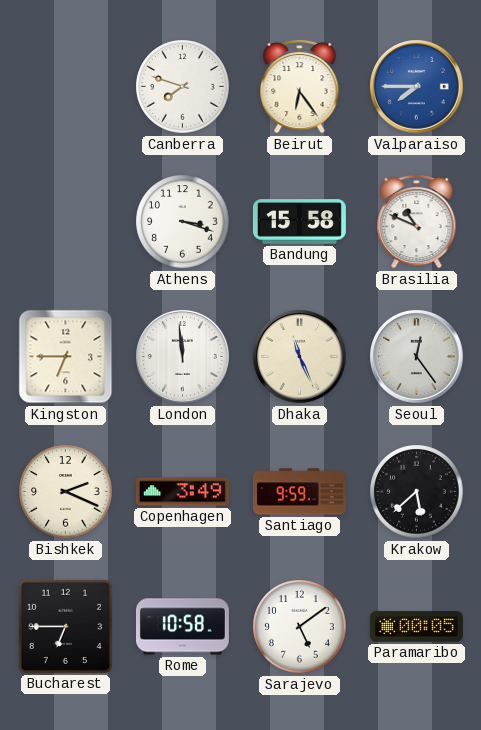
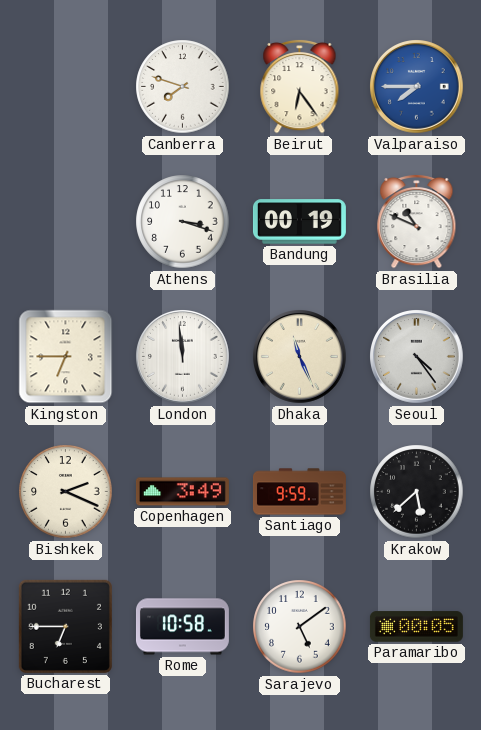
Bandung: 15:58 -> 00:19
Seoul: 12:24 -> 4:24
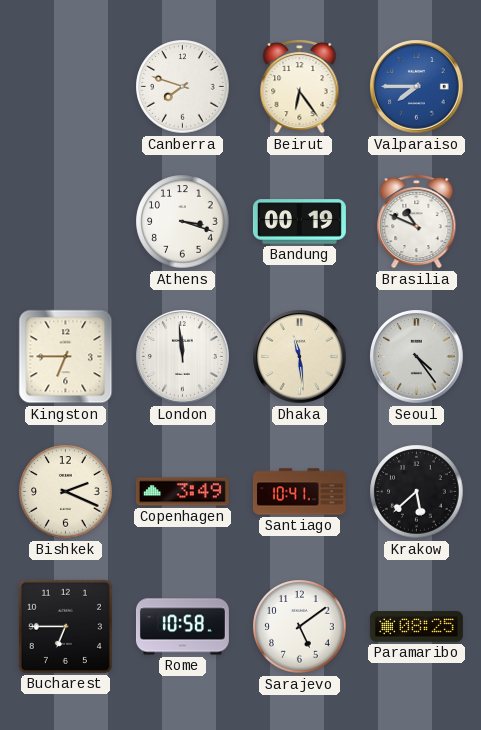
Dhaka: 11:26 -> 11:29
Santiago: 9:59 -> 10:41
Paramaribo: 00:05 -> 08:25
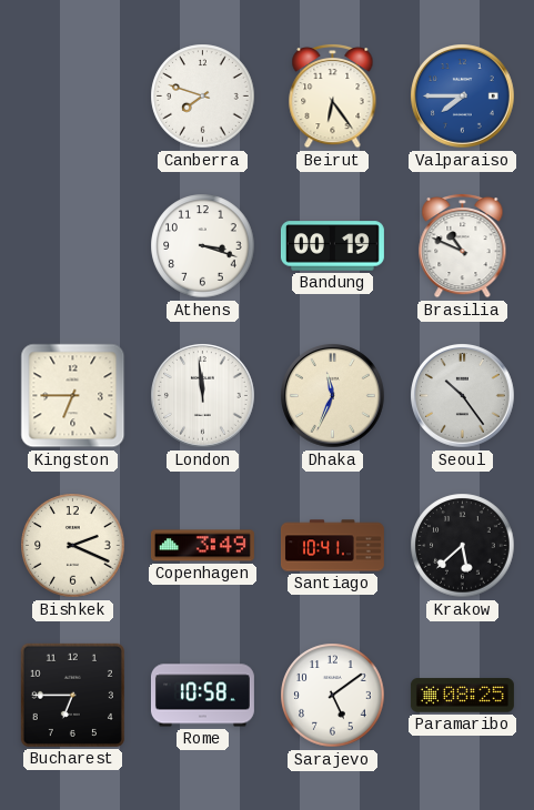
Dhaka: 11:29 -> 11:34
Seoul: 4:24 -> 10:24
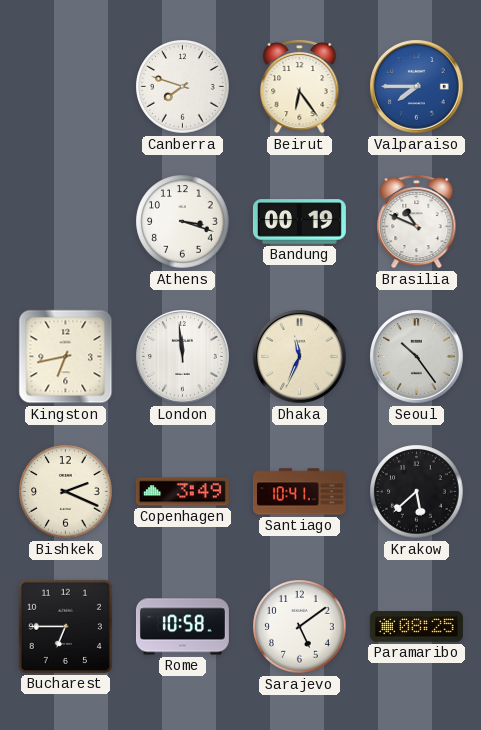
Kingston: 6:45 -> 6:43
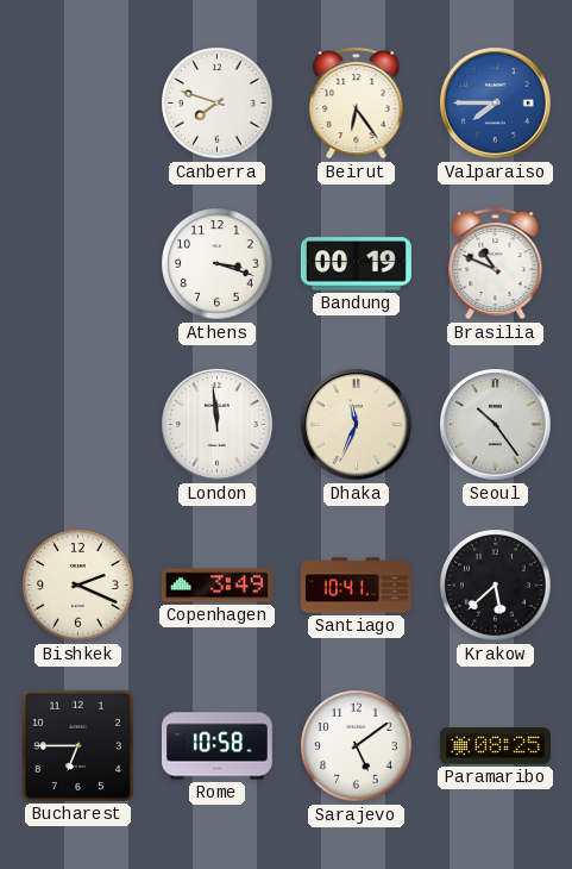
Kingston: 6:43 -> none
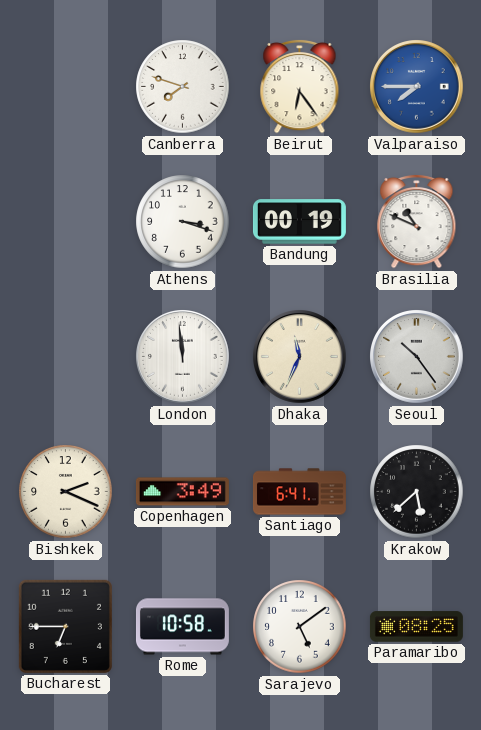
Santiago: 10:41 -> 6:41
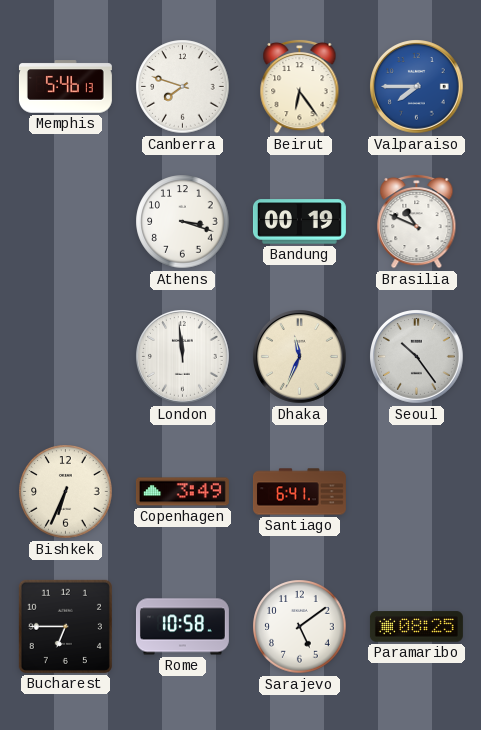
Memphis: none -> 5:46
Bishkek: 2:19 -> 6:34
Krakow: 5:38 -> none
